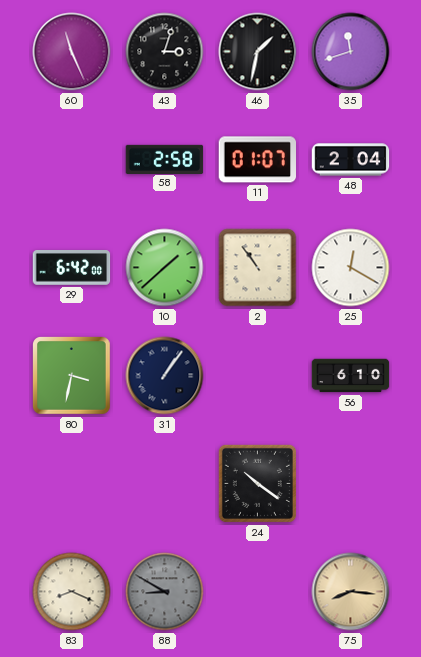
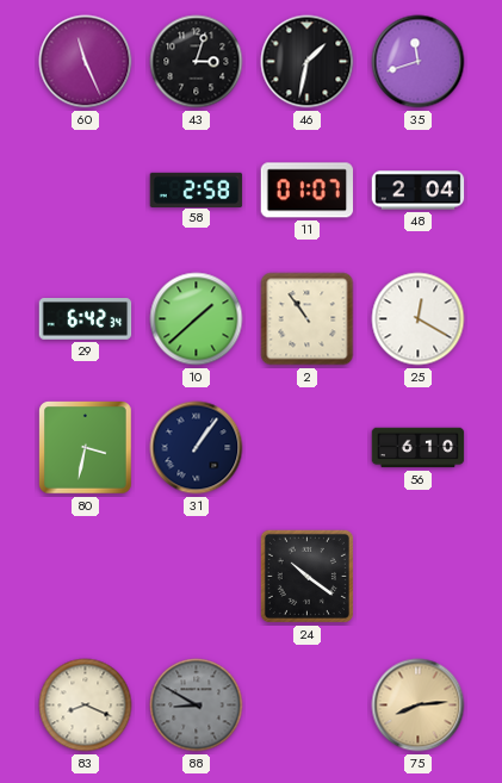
29: 6:42:00 -> 6:42:34
75: 8:16 -> 8:14
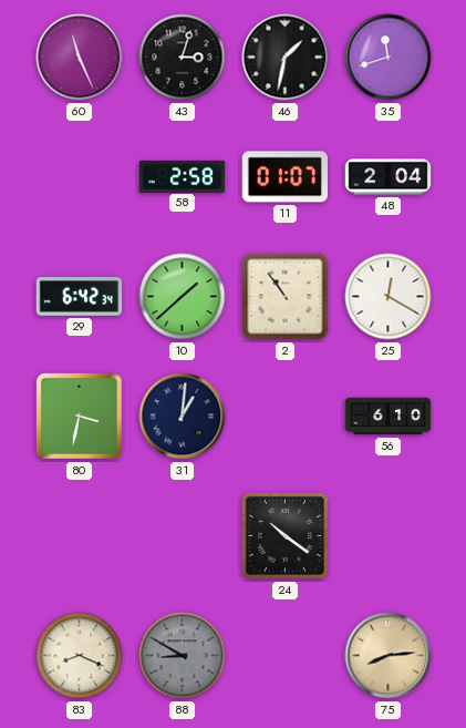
31: 1:06 -> 1:01
